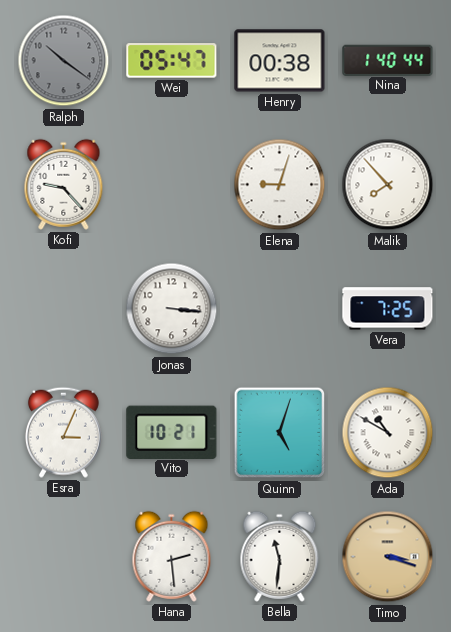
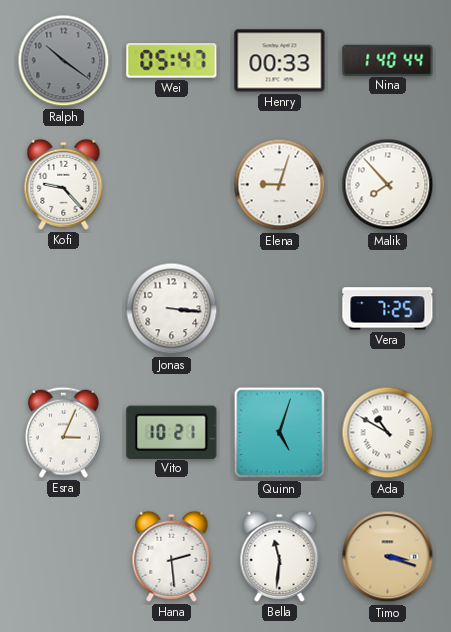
Henry: 00:38 -> 00:33
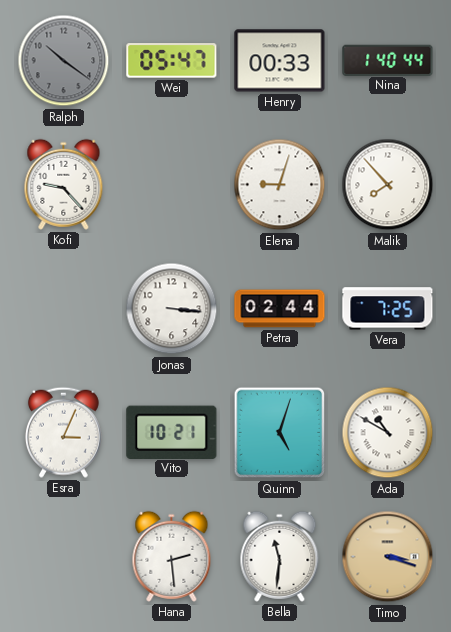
Petra: none -> 02:44
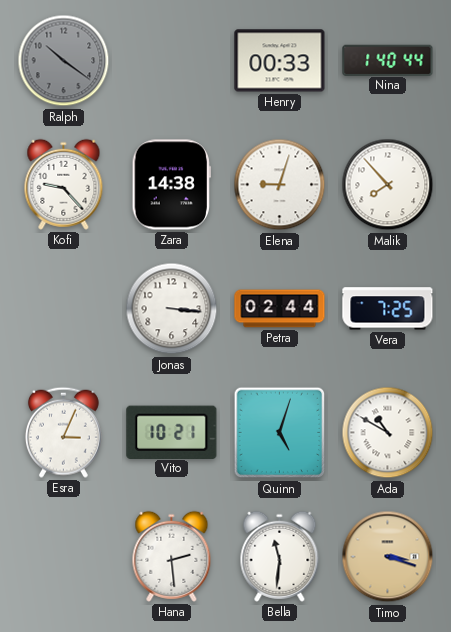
Wei: 05:47 -> none
Zara: none -> 14:38
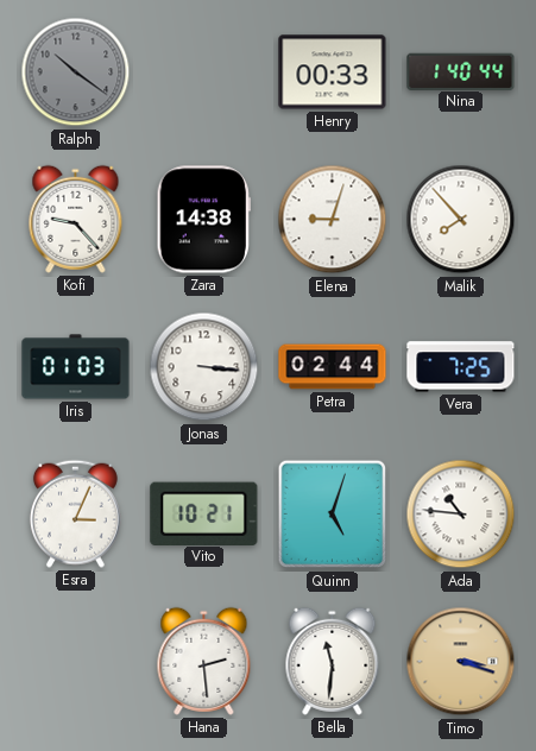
Iris: none -> 01:03
Ada: 10:50 -> 10:46
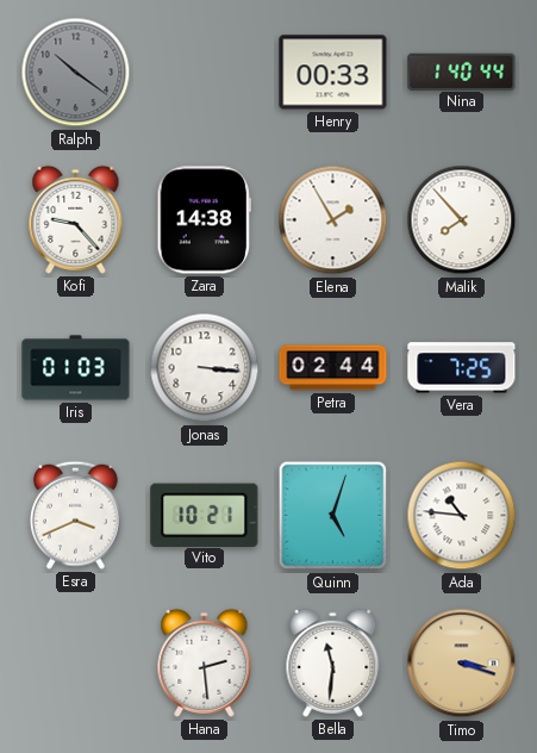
Elena: 9:03 -> 1:55
Esra: 3:04 -> 3:41
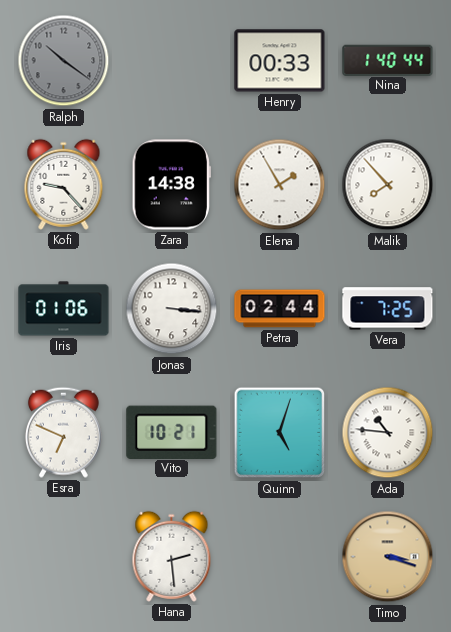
Iris: 01:03 -> 01:06
Esra: 3:41 -> 6:49
Bella: 11:31 -> none
